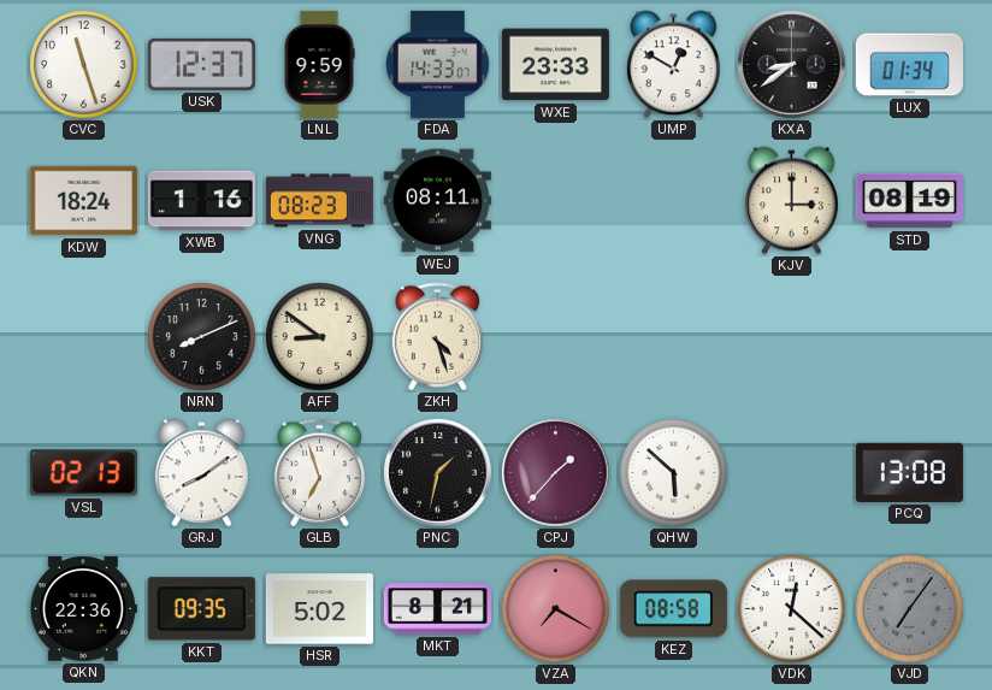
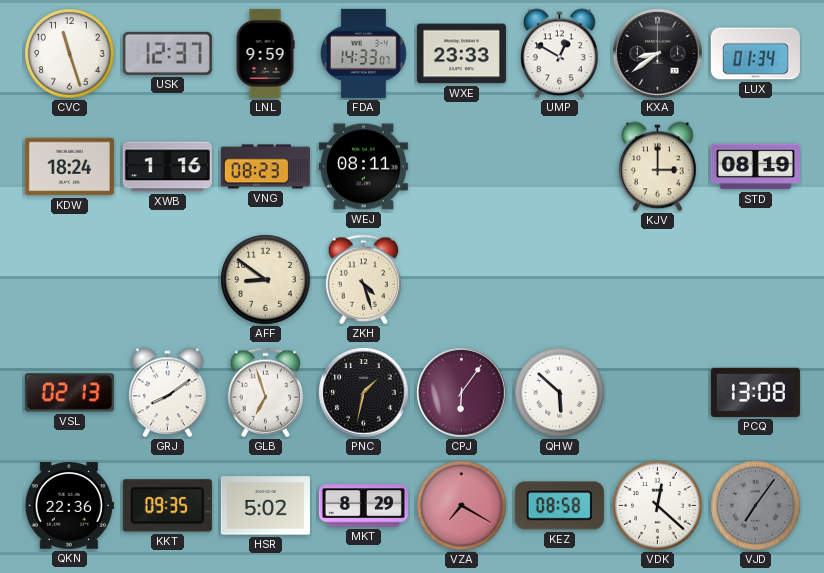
NRN: 8:11 -> none
CPJ: 1:37 -> 6:06
MKT: 8:21 -> 8:29
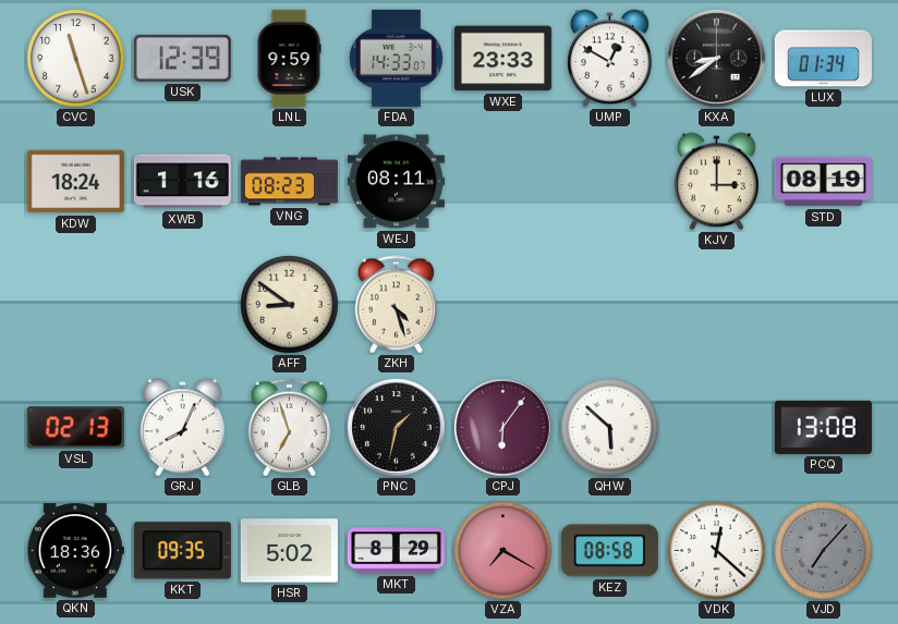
USK: 12:37 -> 12:39
GRJ: 8:09 -> 8:04
QKN: 22:36 -> 18:36
VJD: 7:06 -> 7:07
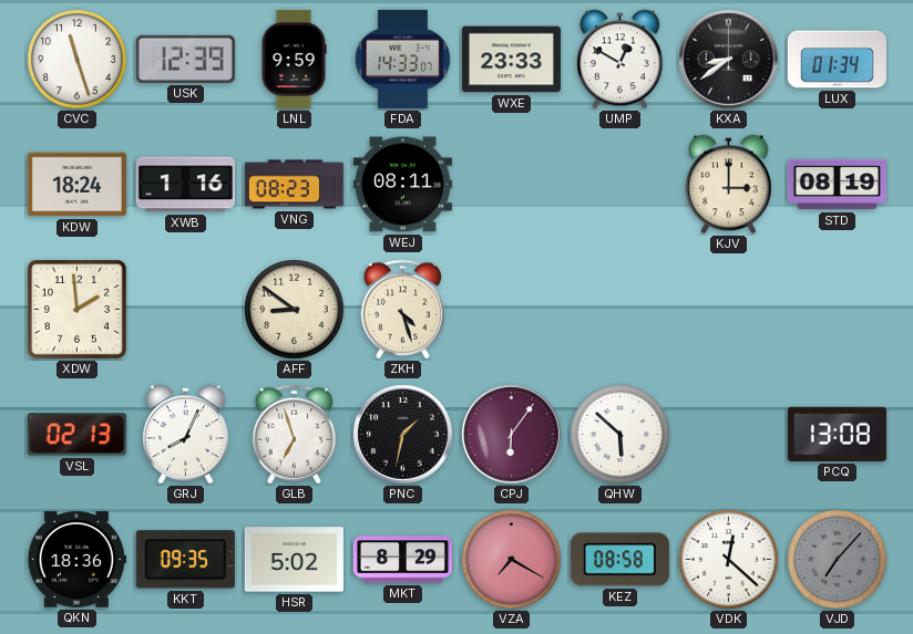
XDW: none -> 1:59
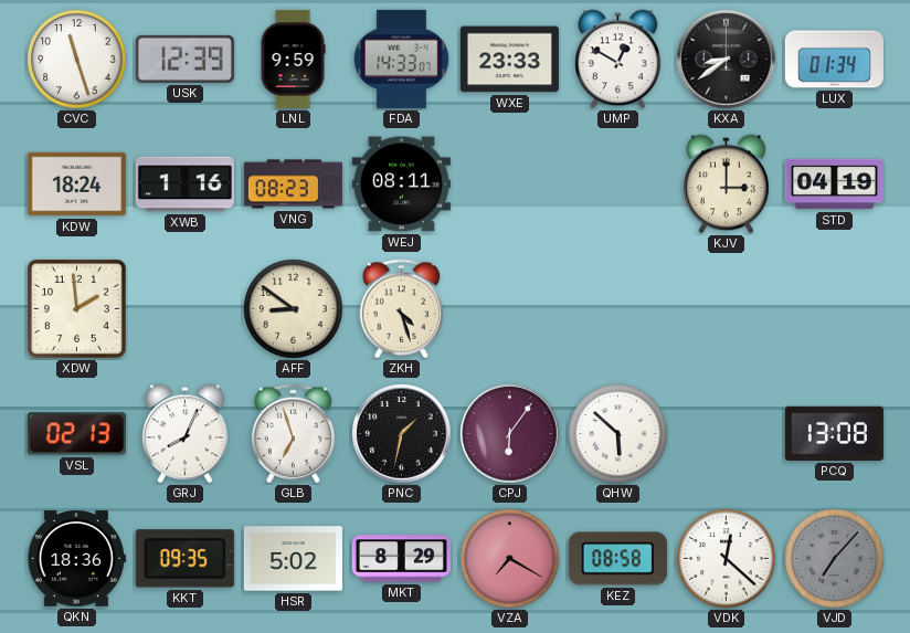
STD: 08:19 -> 04:19
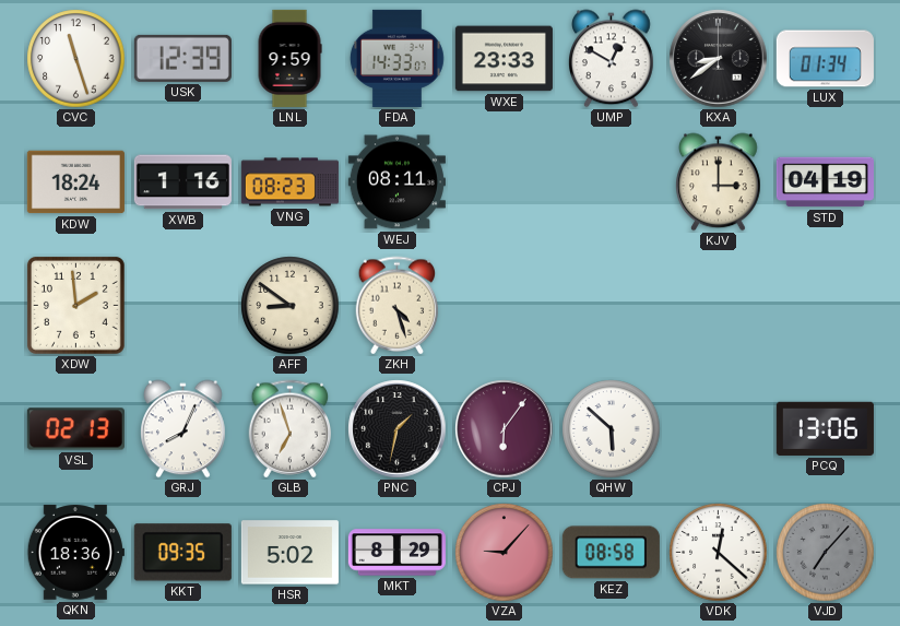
PCQ: 13:08 -> 13:06
VZA: 7:20 -> 9:07
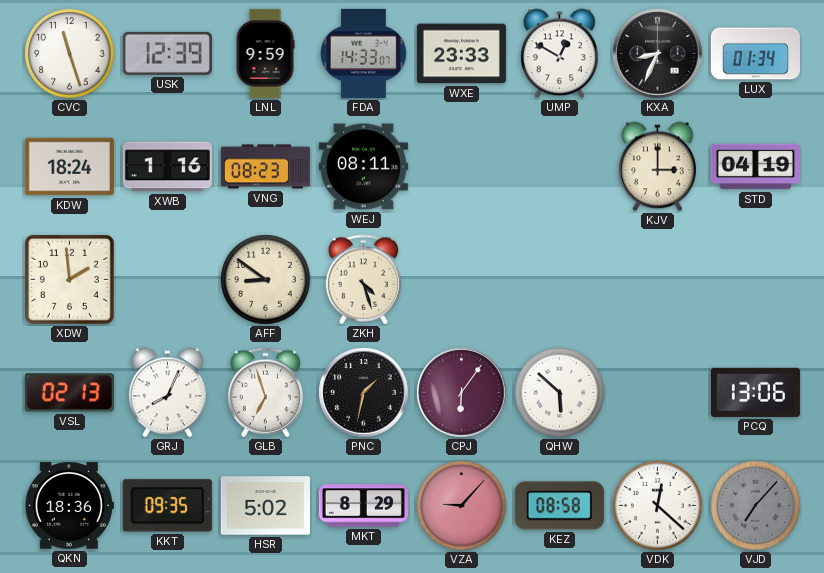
KXA: 8:39 -> 8:34
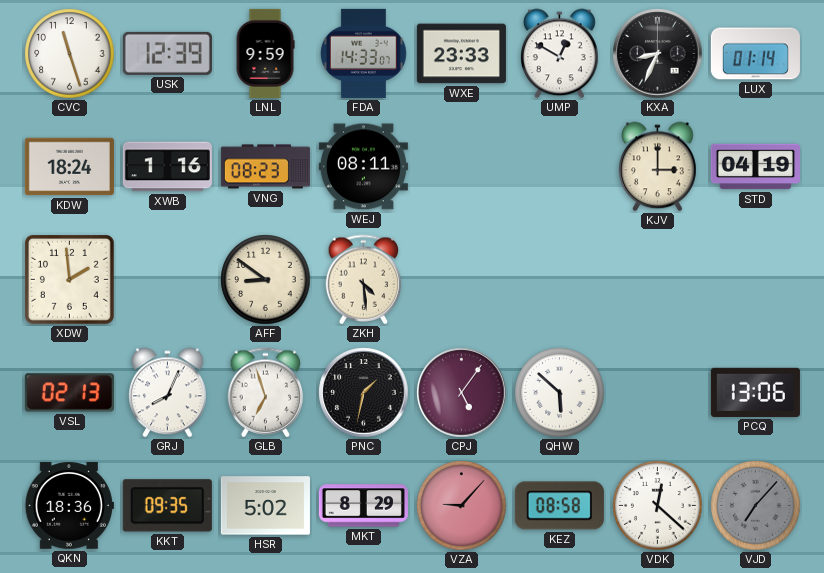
LUX: 01:34 -> 01:14
ZKH: 4:27 -> 4:29
CPJ: 6:06 -> 5:06
